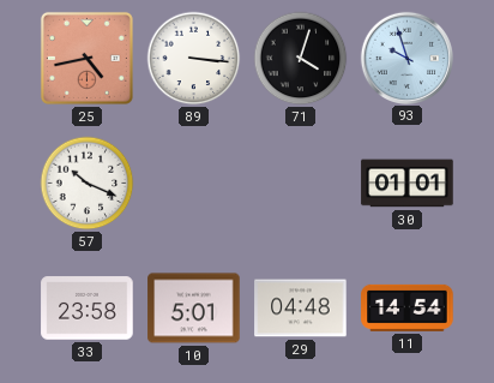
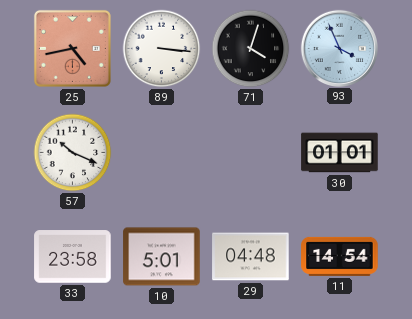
93: 9:57 -> 3:56
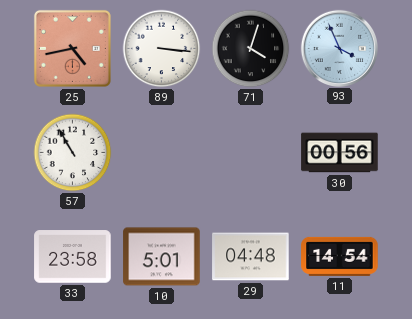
57: 10:19 -> 10:55
30: 01:01 -> 00:56
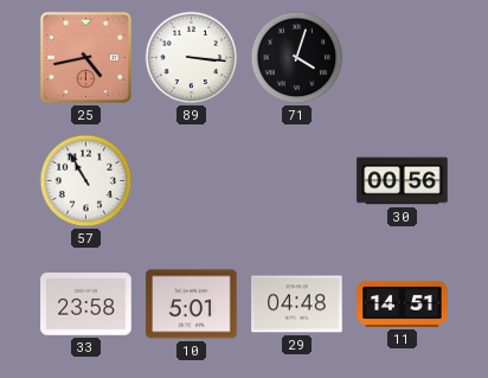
93: 3:56 -> none
11: 14:54 -> 14:51
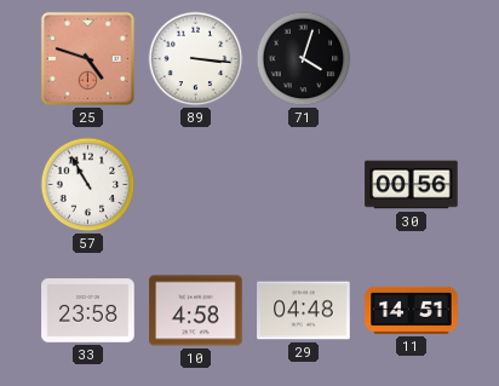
25: 4:43 -> 4:48
10: 5:01 -> 4:58
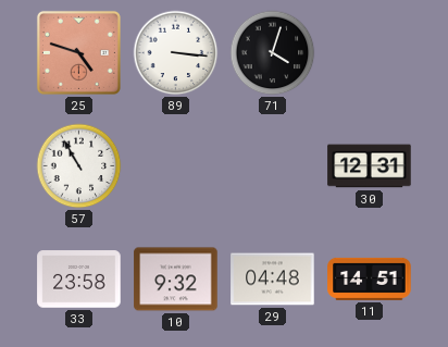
30: 00:56 -> 12:31
10: 4:58 -> 9:32
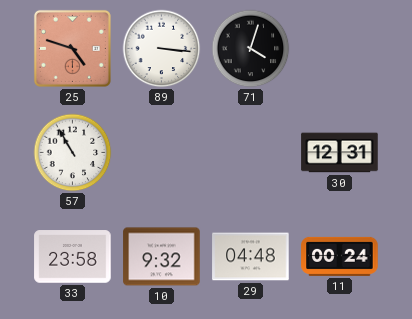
11: 14:51 -> 00:24
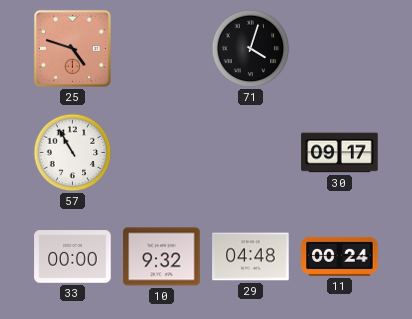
89: 3:16 -> none
30: 12:31 -> 09:17
33: 23:58 -> 00:00
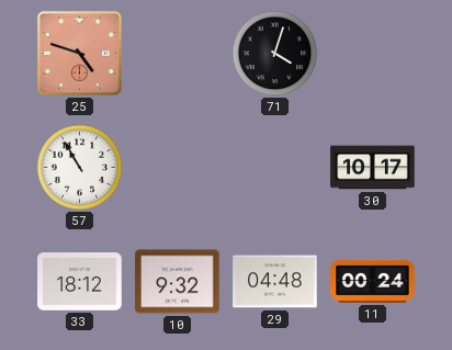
30: 09:17 -> 10:17
33: 00:00 -> 18:12
